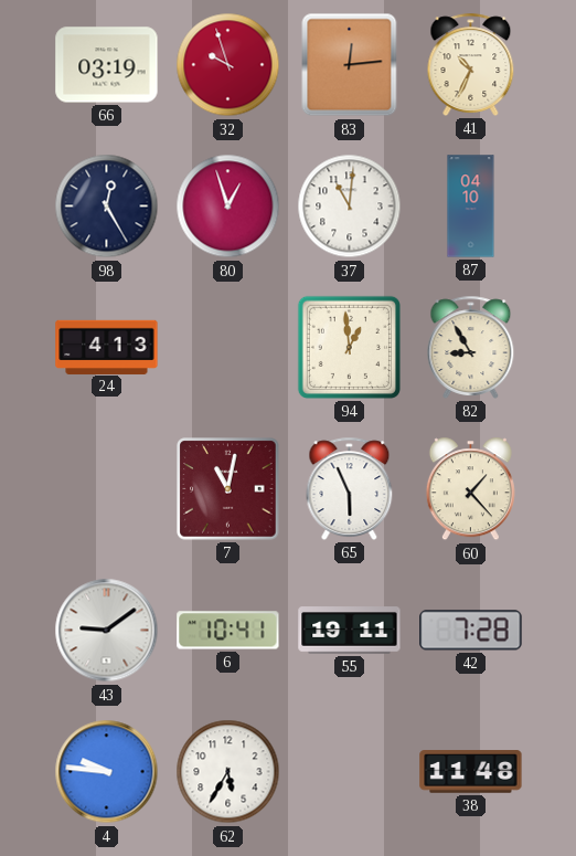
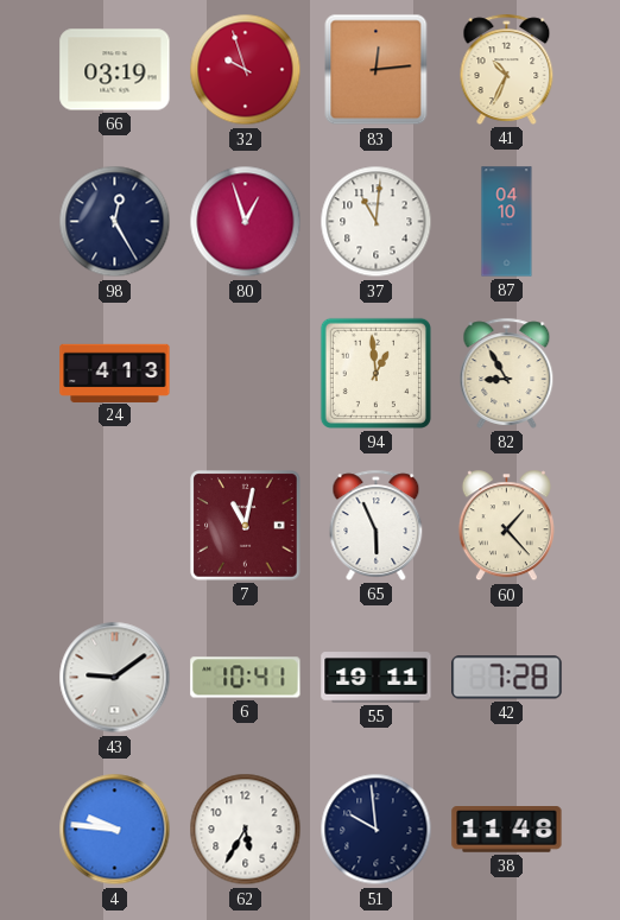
51: none -> 9:59
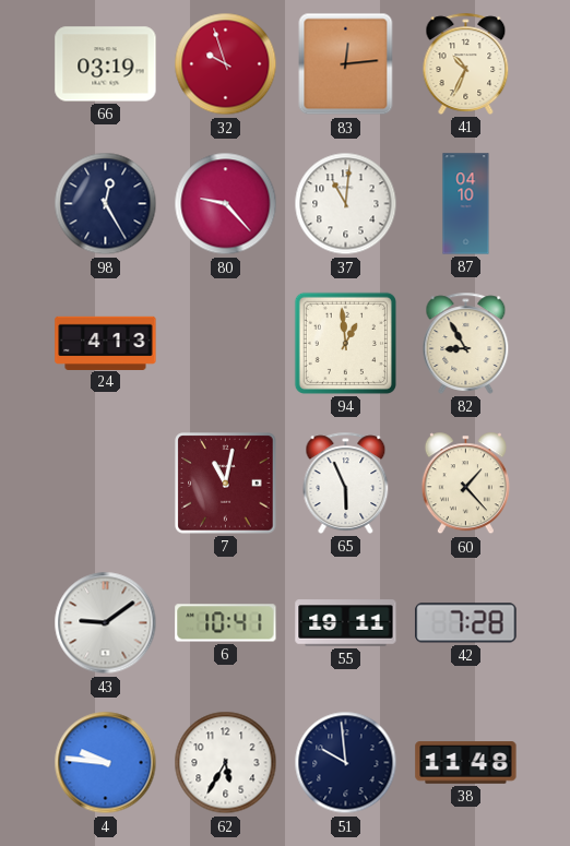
80: 12:57 -> 9:23
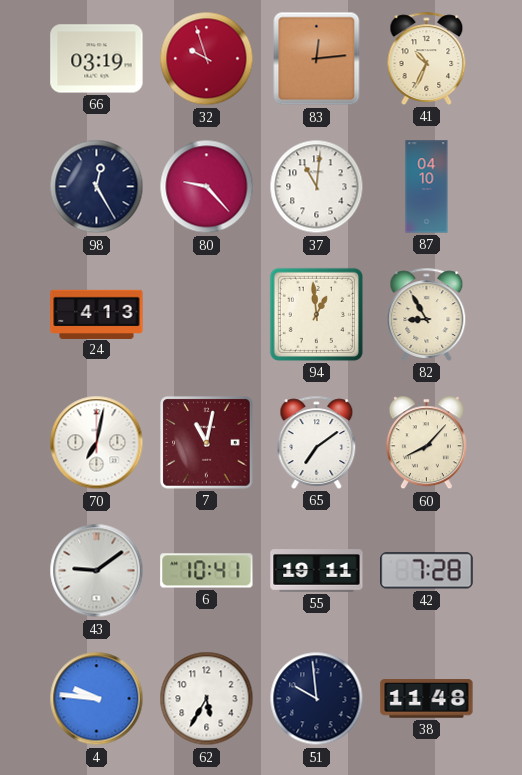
70: none -> 7:02
65: 5:56 -> 7:09
60: 1:23 -> 8:07
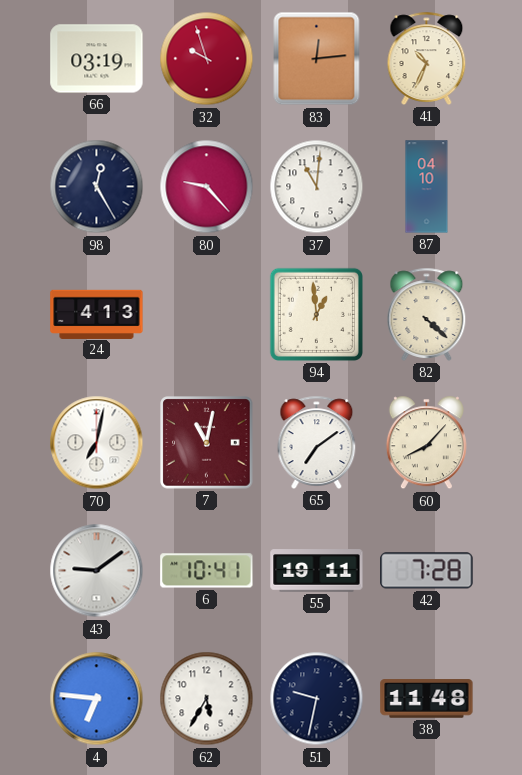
82: 8:55 -> 4:22
4: 9:46 -> 6:46
51: 9:59 -> 9:32
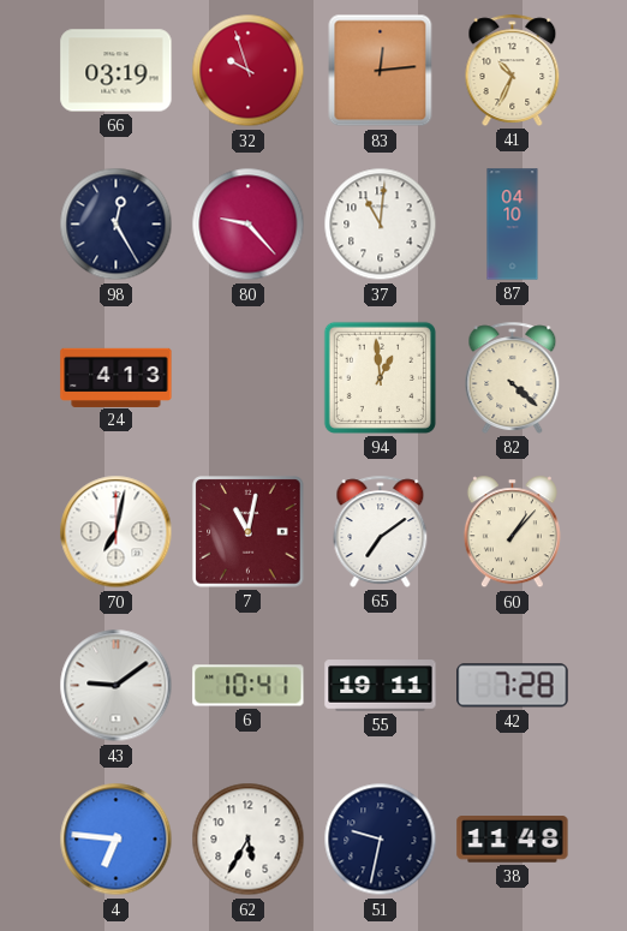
60: 8:07 -> 1:07
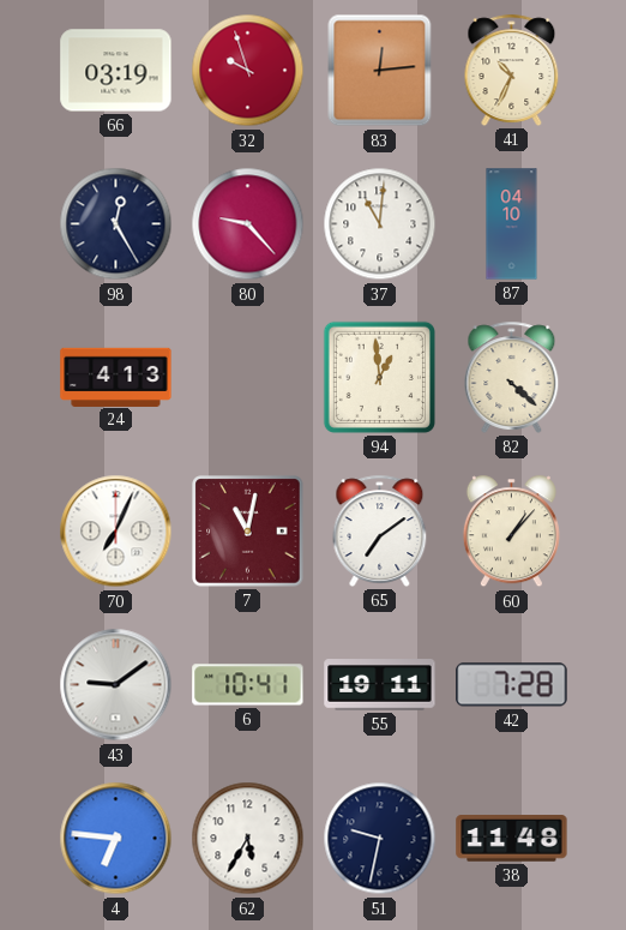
70: 7:02 -> 7:04
